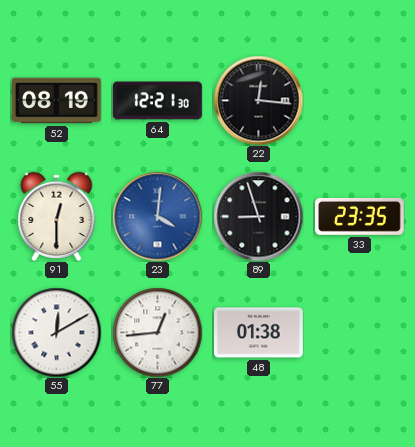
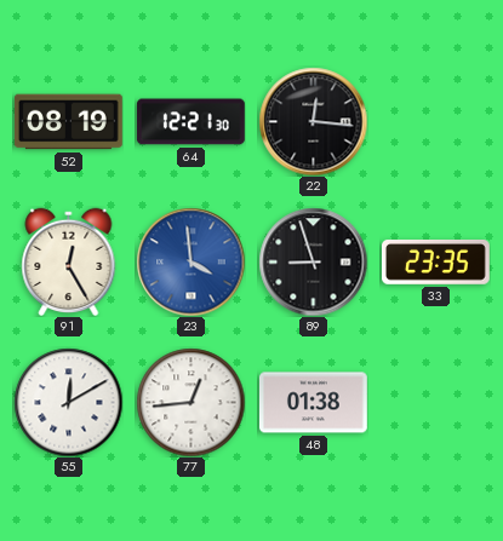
91: 12:30 -> 12:25
23: 4:01 -> 3:59
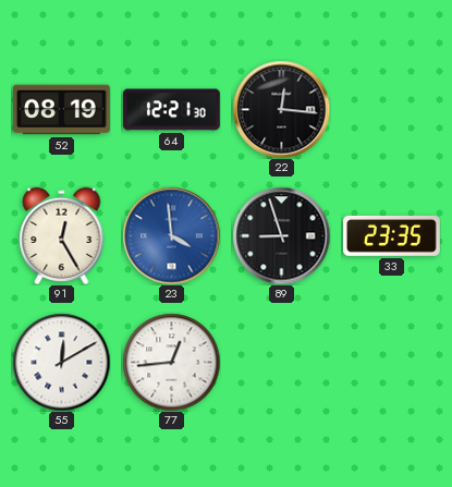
48: 01:38 -> none
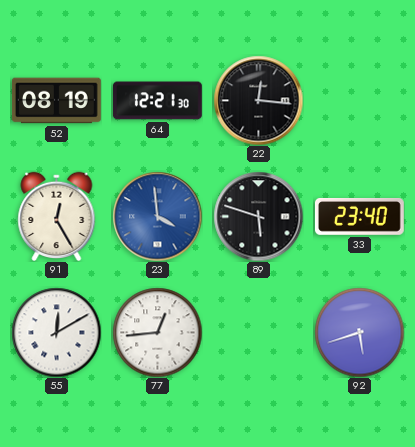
89: 8:57 -> 5:48
33: 23:35 -> 23:40
92: none -> 5:42
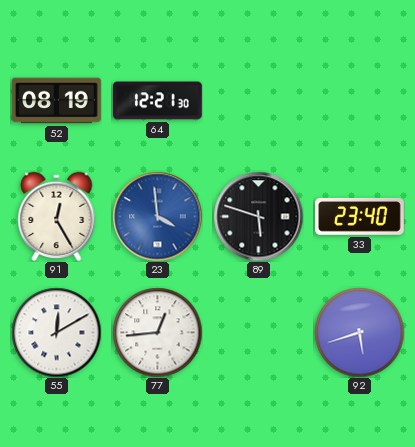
22: 12:16 -> none
